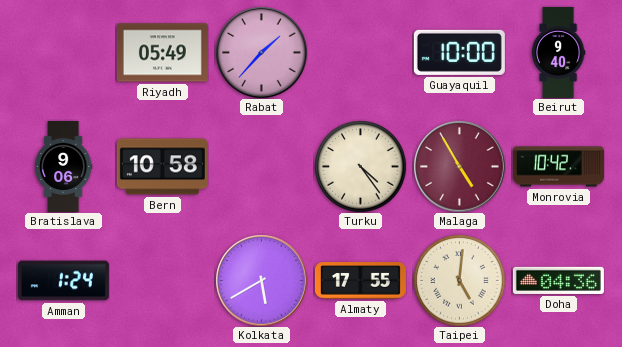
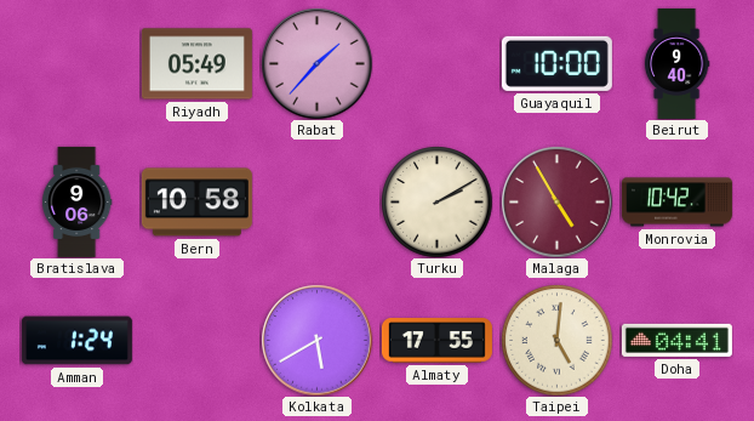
Turku: 4:24 -> 2:10
Doha: 04:36 -> 04:41
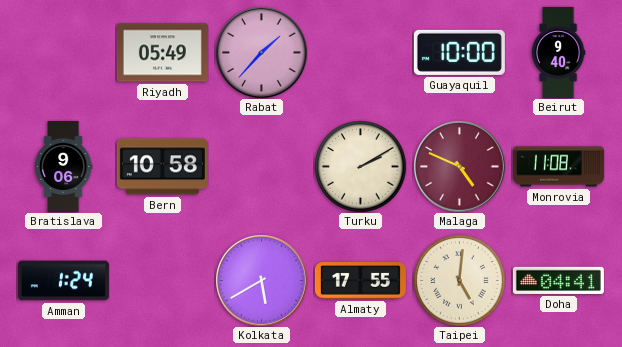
Malaga: 4:55 -> 4:49
Monrovia: 10:42 -> 11:08
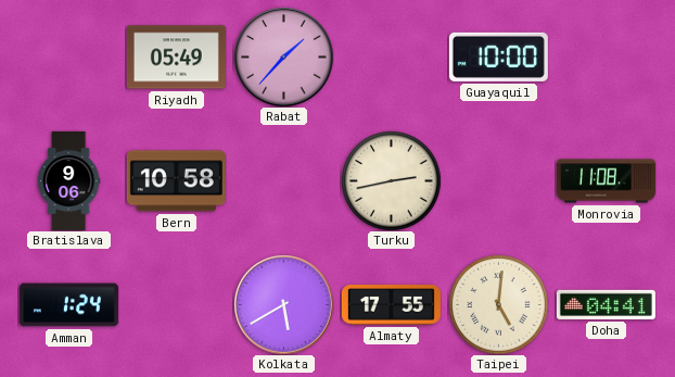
Beirut: 9:40 -> none
Turku: 2:10 -> 2:43
Malaga: 4:49 -> none
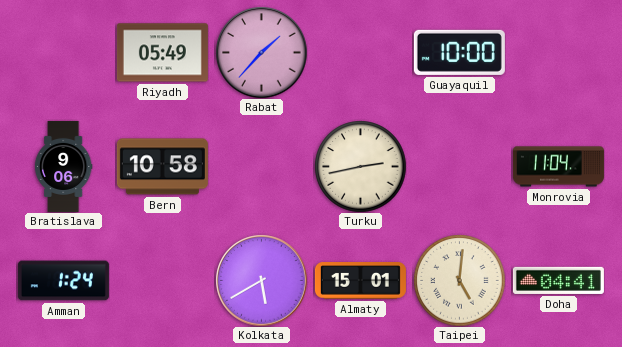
Monrovia: 11:08 -> 11:04
Almaty: 17:55 -> 15:01
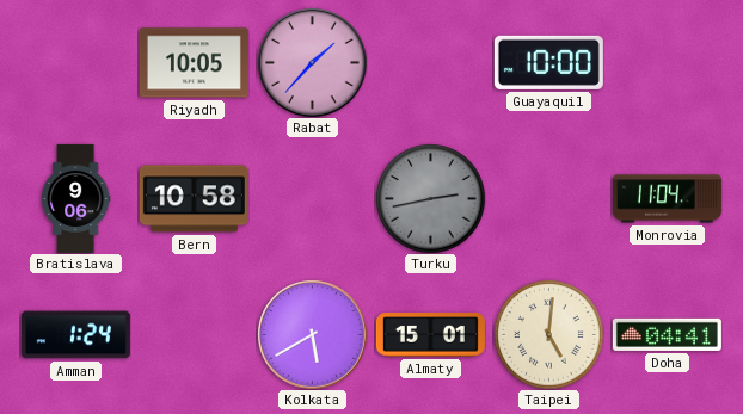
Riyadh: 05:49 -> 10:05
Turku dial: cream -> grey
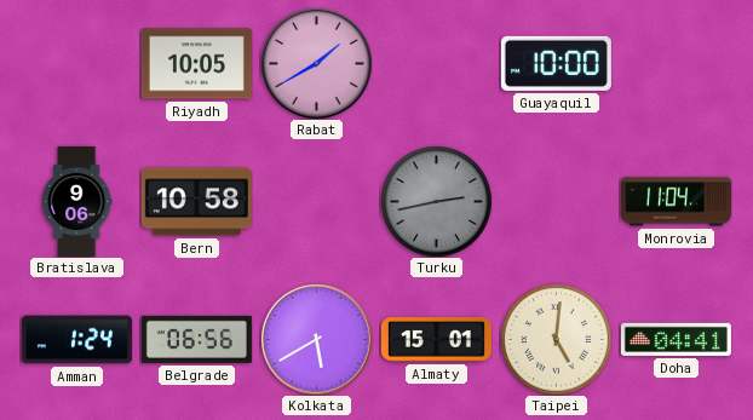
Rabat: 1:37 -> 1:40
Belgrade: none -> 06:56
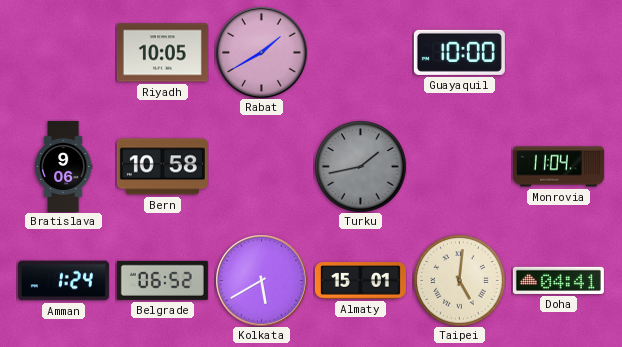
Turku: 2:43 -> 1:43
Belgrade: 06:56 -> 06:52
